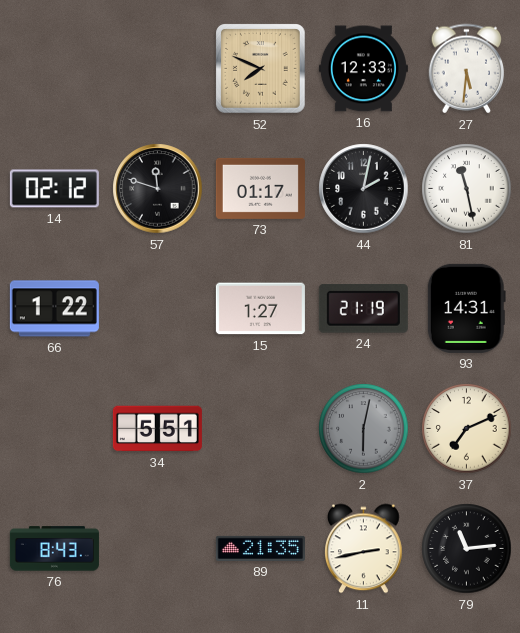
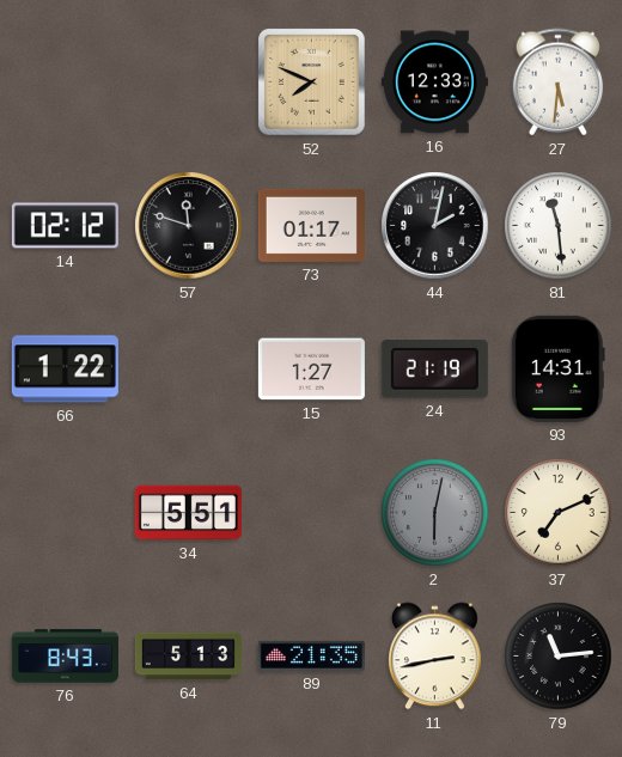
81: 11:28 -> 11:29
64: none -> 5:13
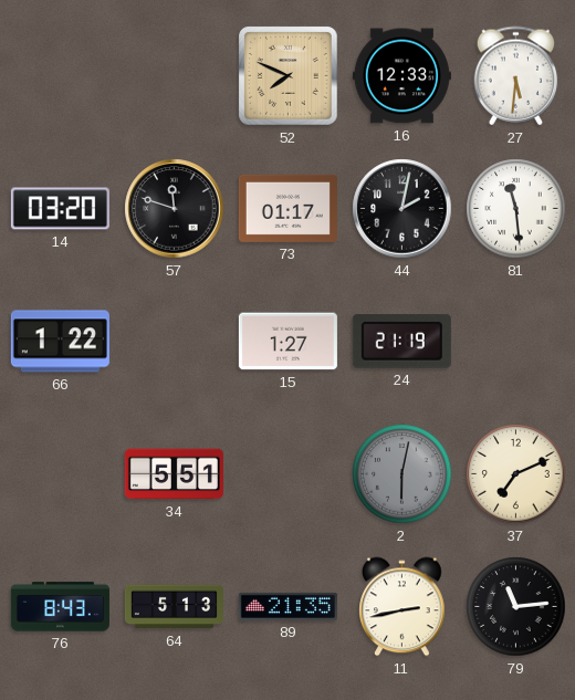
14: 02:12 -> 03:20
93: 14:31 -> none
